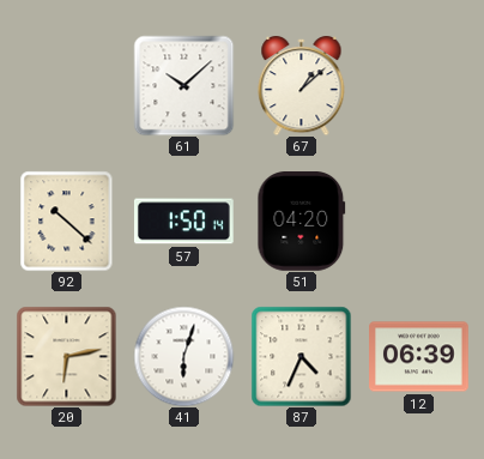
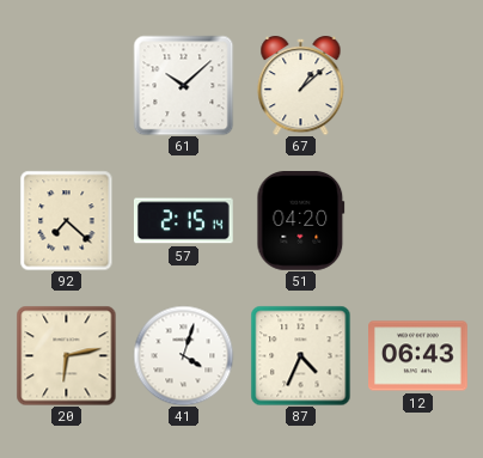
92: 10:22 -> 7:22
57: 1:50 -> 2:15
41: 6:03 -> 4:03
12: 06:39 -> 06:43
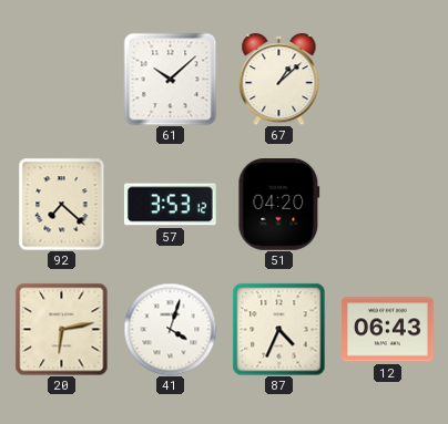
57: 2:15 -> 3:53
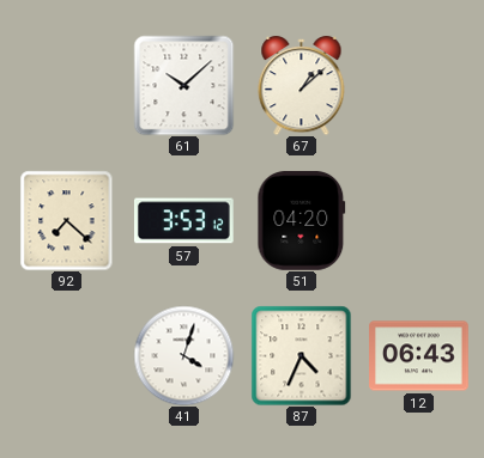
20: 6:13 -> none
